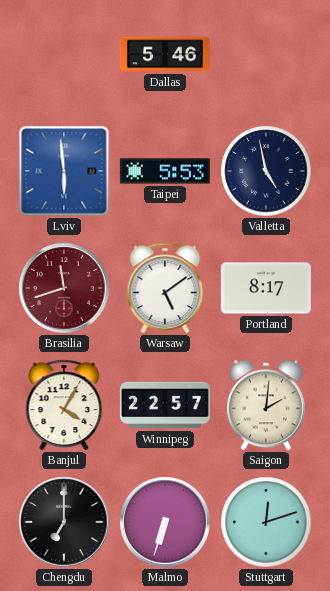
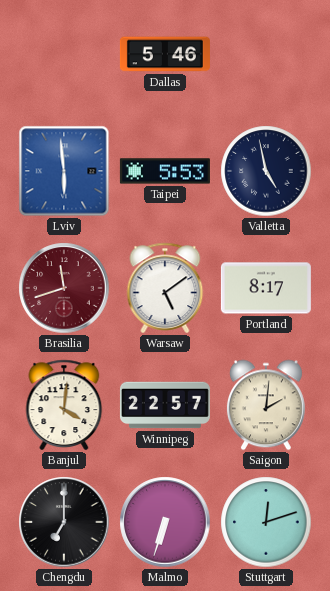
Banjul: 4:05 -> 4:01
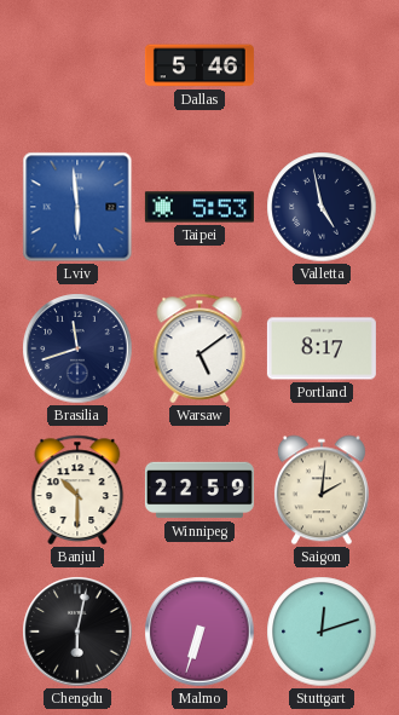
Brasilia dial: burgundy -> navy
Banjul: 4:01 -> 10:30
Winnipeg: 22:57 -> 22:59
Chengdu: 7:00 -> 6:02
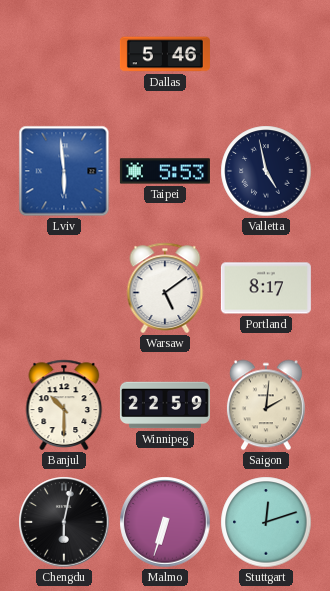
Brasilia: 11:42 -> none
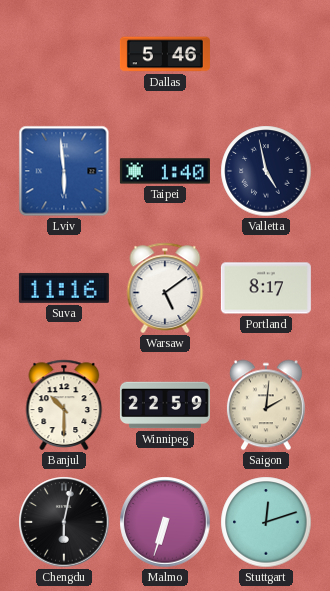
Taipei: 5:53 -> 1:40
Suva: none -> 11:16
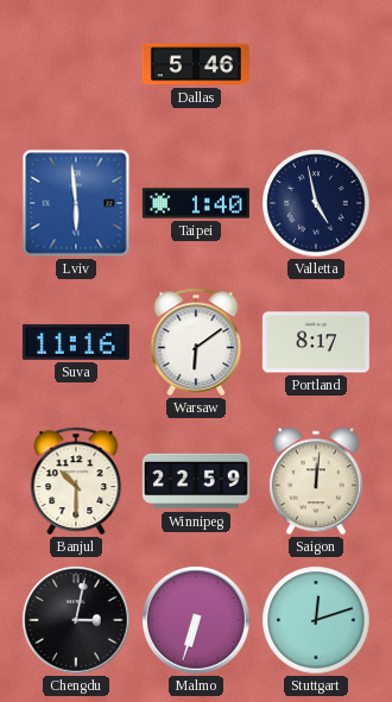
Warsaw: 5:09 -> 6:09
Saigon: 2:01 -> 12:01
Chengdu: 6:02 -> 3:02
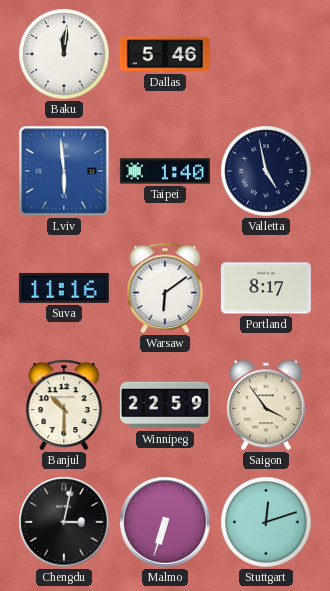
Baku: none -> 12:01
Saigon: 12:01 -> 3:54
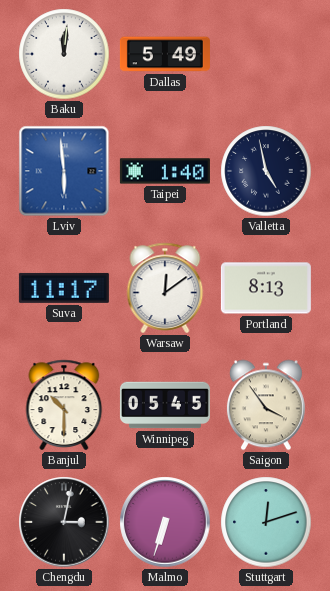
Dallas: 5:46 -> 5:49
Suva: 11:16 -> 11:17
Warsaw: 6:09 -> 12:09
Portland: 8:17 -> 8:13
Winnipeg: 22:59 -> 05:45
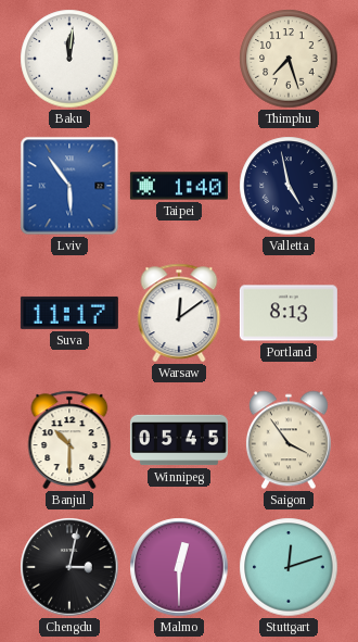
Dallas: 5:49 -> none
Thimphu: none -> 7:27
Lviv: 5:59 -> 5:54
Malmo: 6:33 -> 12:30
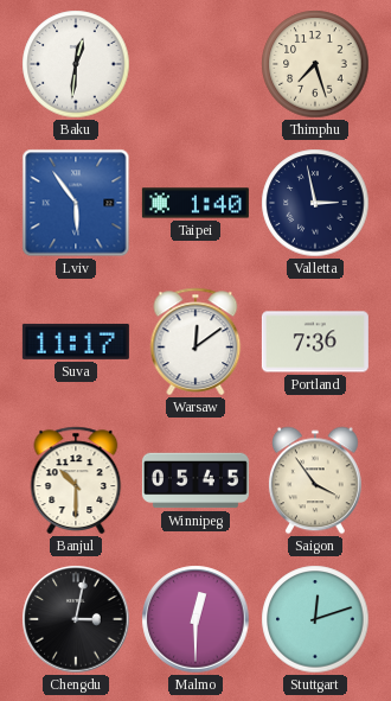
Baku: 12:01 -> 12:31
Valletta: 4:58 -> 2:58
Portland: 8:13 -> 7:36
